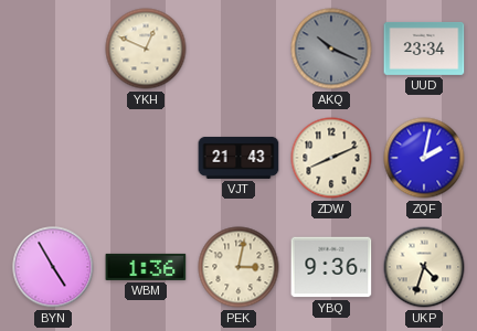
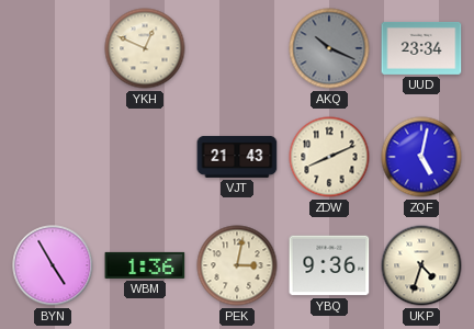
ZQF: 2:02 -> 5:02
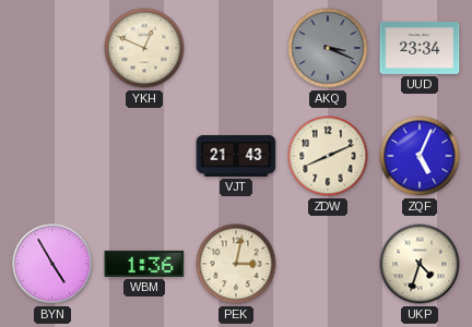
AKQ: 10:19 -> 3:19
ZQF: 5:02 -> 5:04
YBQ: 9:36 -> none
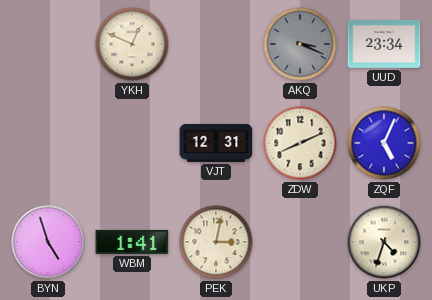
VJT: 21:43 -> 12:31
BYN: 4:55 -> 4:57
WBM: 1:36 -> 1:41
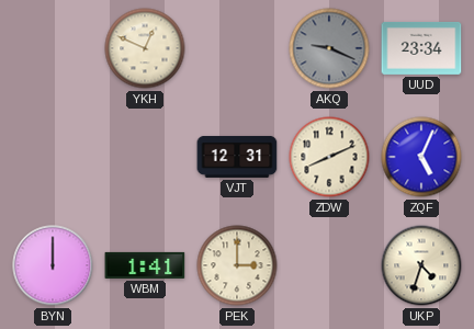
AKQ: 3:19 -> 9:19
BYN: 4:57 -> 12:00
PEK: 3:02 -> 3:00
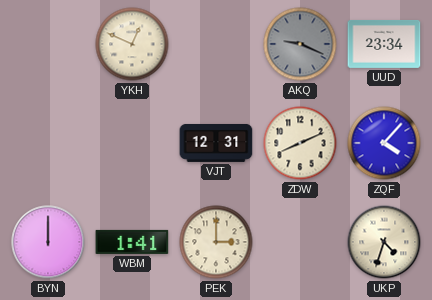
ZQF: 5:04 -> 4:07
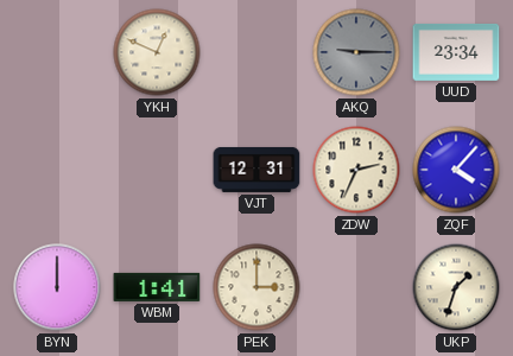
AKQ: 9:19 -> 9:15
ZDW: 8:11 -> 2:34
UKP: 4:33 -> 1:33
